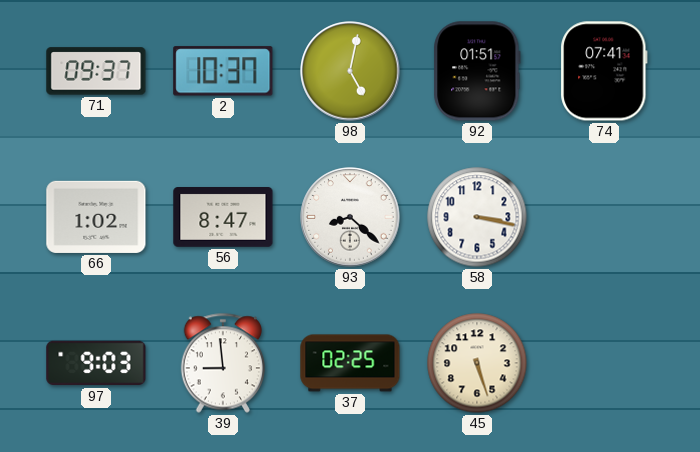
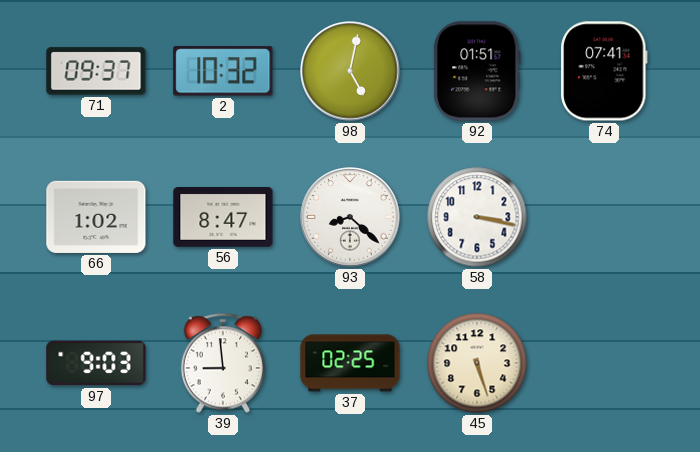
2: 10:37 -> 10:32
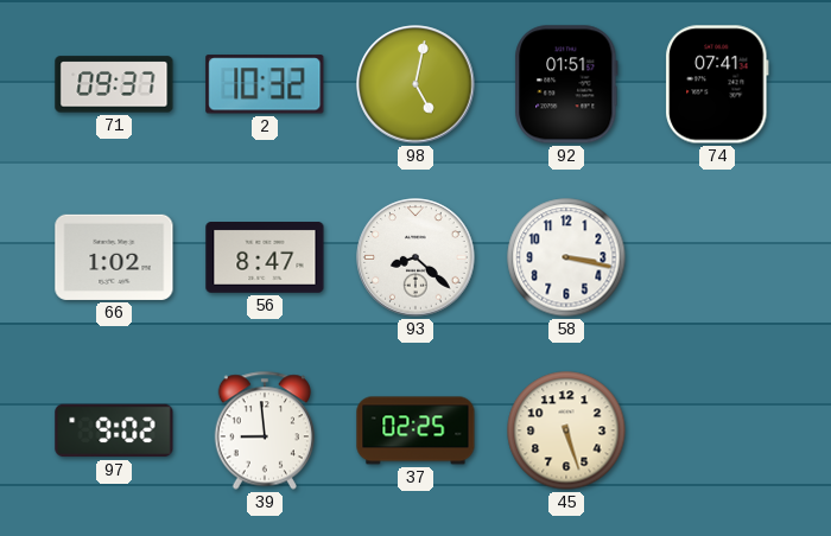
97: 9:03 -> 9:02
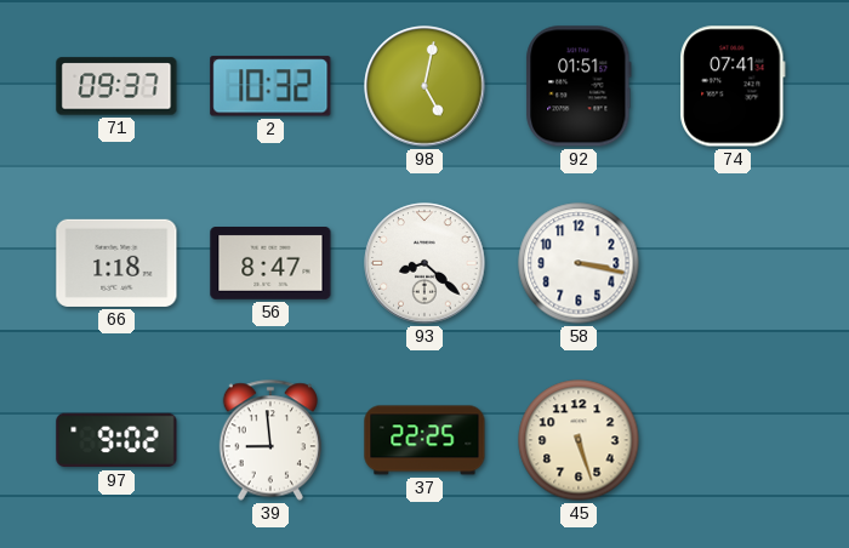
66: 1:02 -> 1:18
37: 02:25 -> 22:25
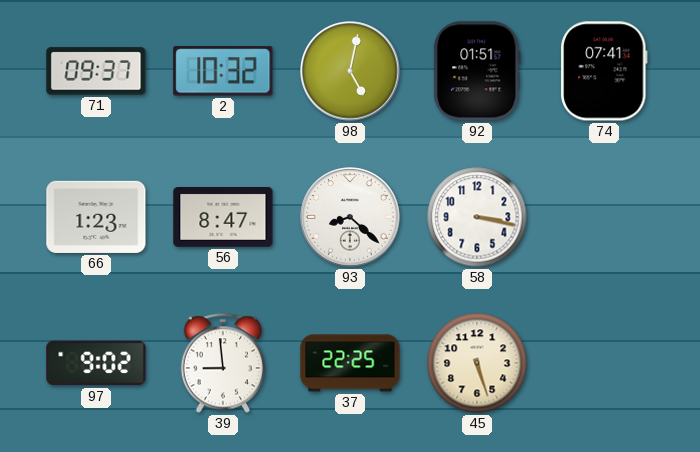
66: 1:18 -> 1:23
